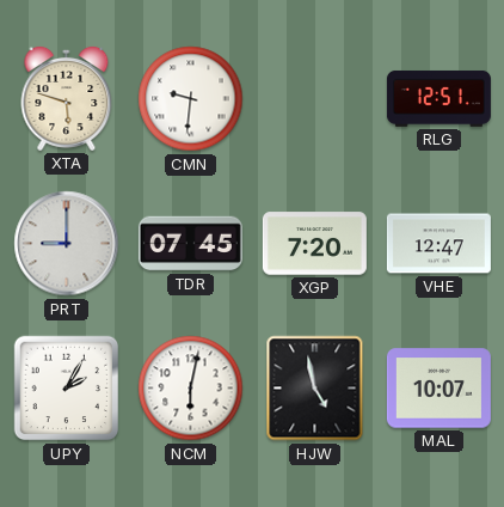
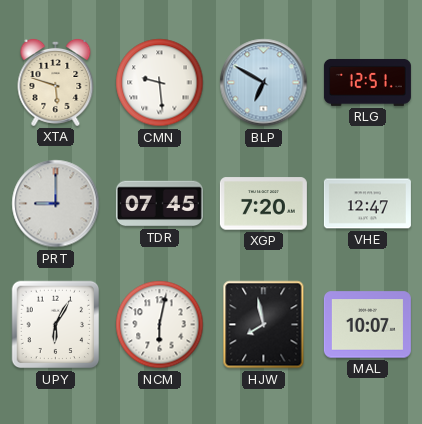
CMN: 9:31 -> 9:29
BLP: none -> 6:50
UPY: 2:05 -> 6:05
HJW: 4:58 -> 7:58
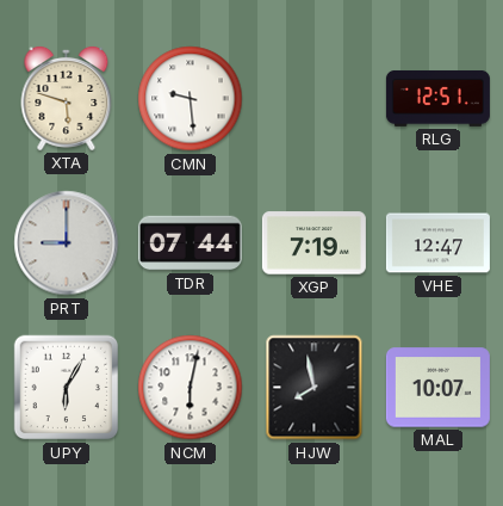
BLP: 6:50 -> none
TDR: 07:45 -> 07:44
XGP: 7:20 -> 7:19
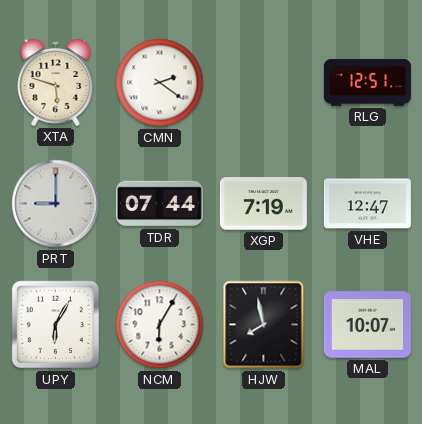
CMN: 9:29 -> 2:21
NCM: 6:02 -> 6:05
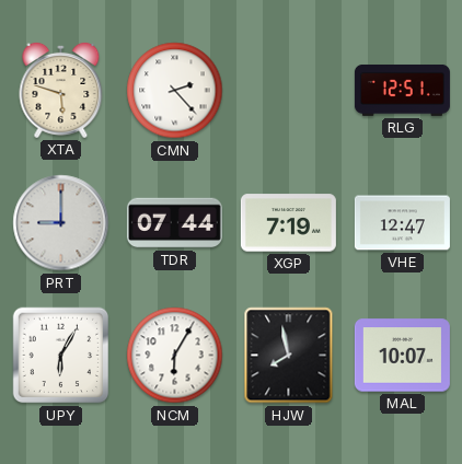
CMN: 2:21 -> 2:23
